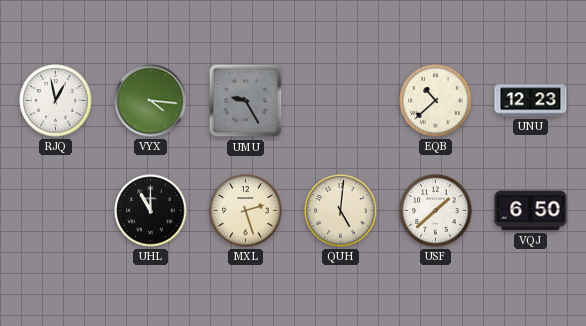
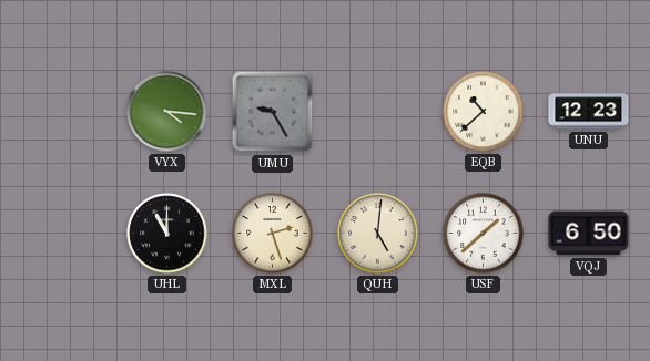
RJQ: 12:58 -> none
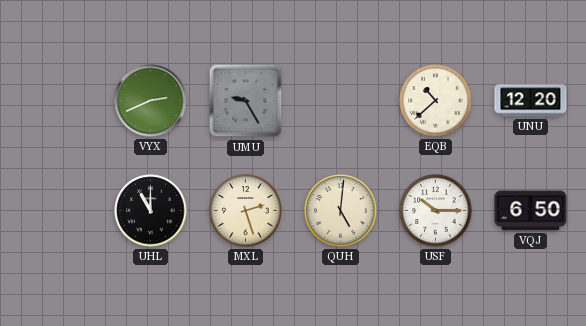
VYX: 4:16 -> 2:41
UNU: 12:23 -> 12:20
USF: 1:38 -> 10:15
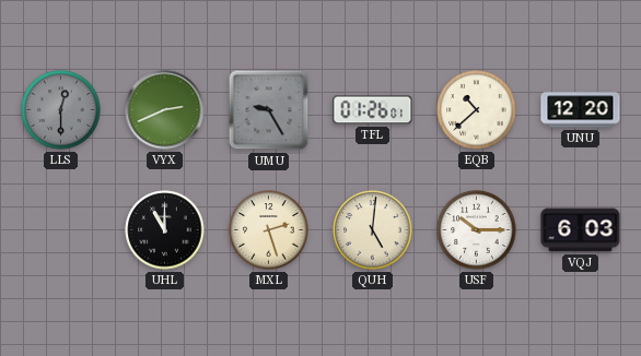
LLS: none -> 12:30
TFL: none -> 01:26
VQJ: 6:50 -> 6:03
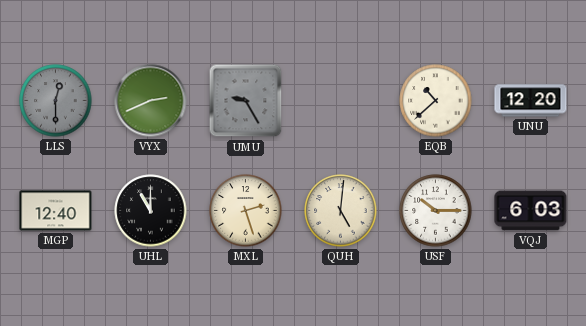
TFL: 01:26 -> none
MGP: none -> 12:40
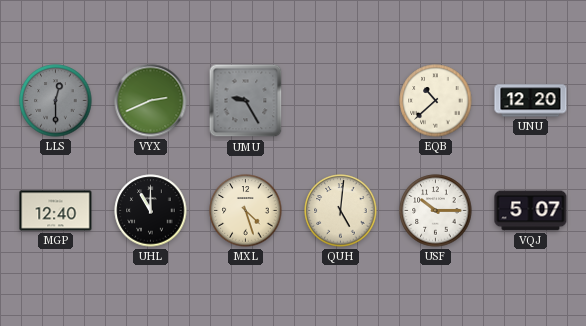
MXL: 2:27 -> 4:27
VQJ: 6:03 -> 5:07
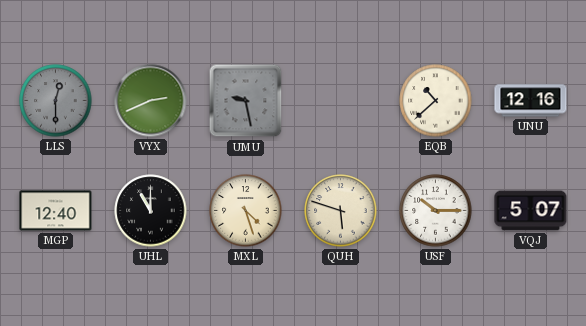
UMU: 9:25 -> 9:28
UNU: 12:20 -> 12:16
QUH: 5:01 -> 5:48
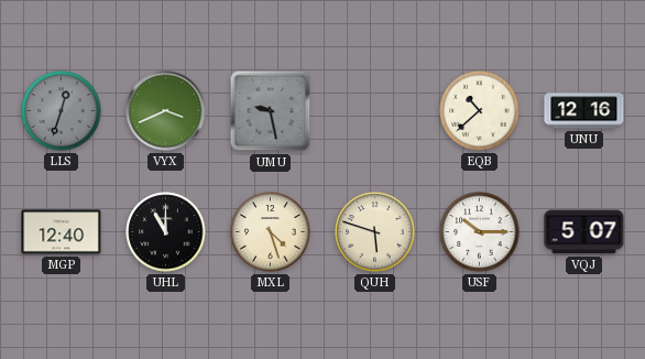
LLS: 12:30 -> 12:33
VYX: 2:41 -> 3:41
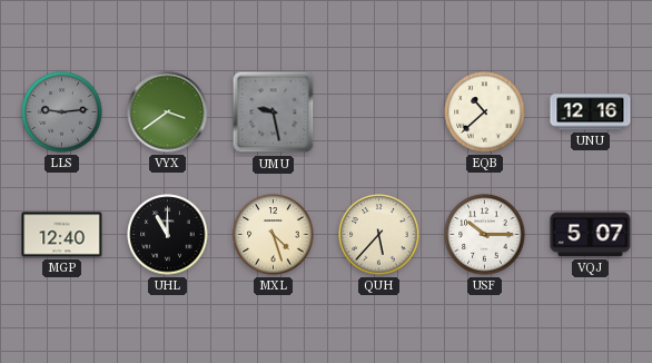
LLS: 12:33 -> 9:14
VYX: 3:41 -> 3:39
QUH: 5:48 -> 5:37
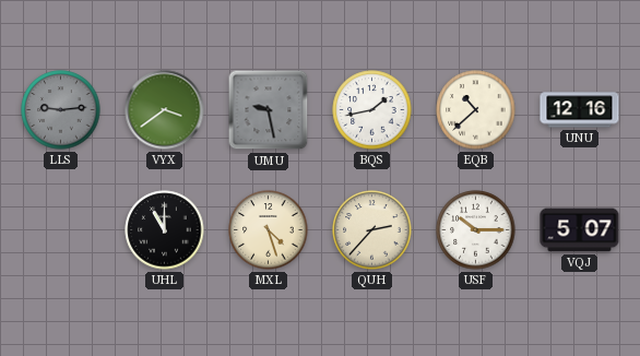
BQS: none -> 1:43
MGP: 12:40 -> none
QUH: 5:37 -> 2:37
